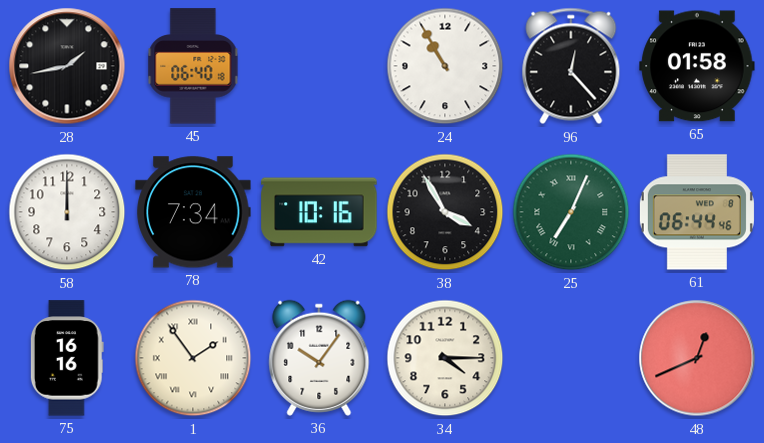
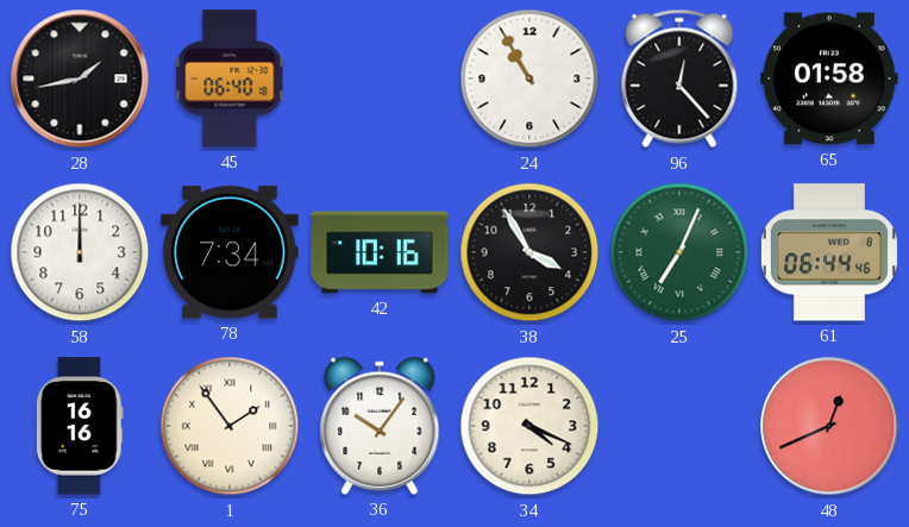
34: 4:15 -> 4:19
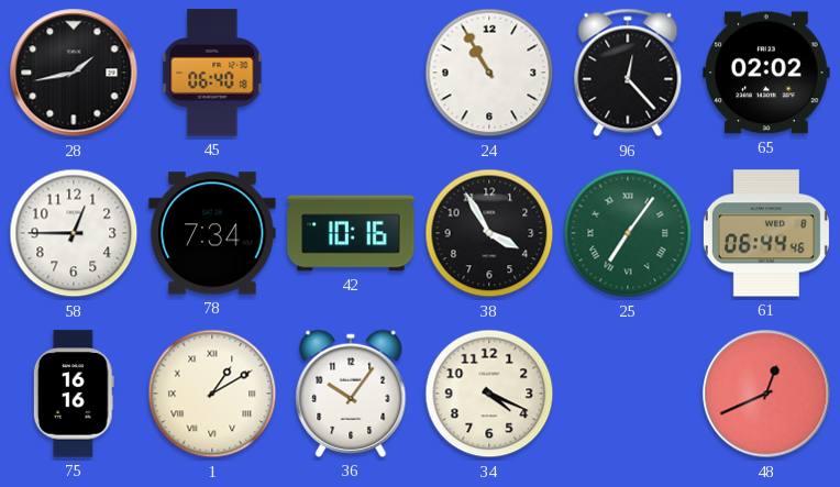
65: 01:58 -> 02:02
58: 12:00 -> 12:45
25: 7:04 -> 7:06
1: 1:54 -> 1:10
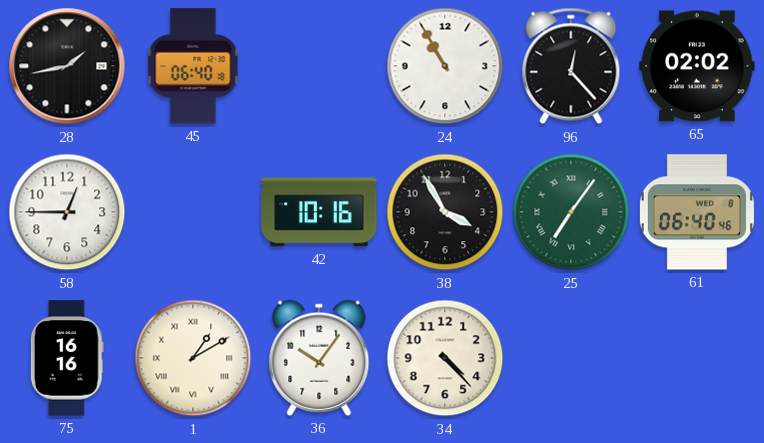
78: 7:34 -> none
61: 06:44 -> 06:40
34: 4:19 -> 4:23
48: 12:41 -> none
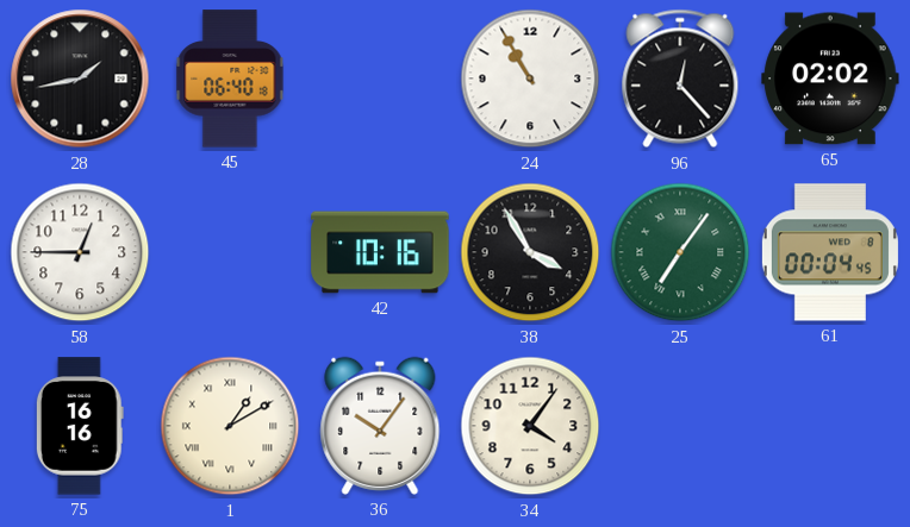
61: 06:40 -> 00:04
34: 4:23 -> 4:06
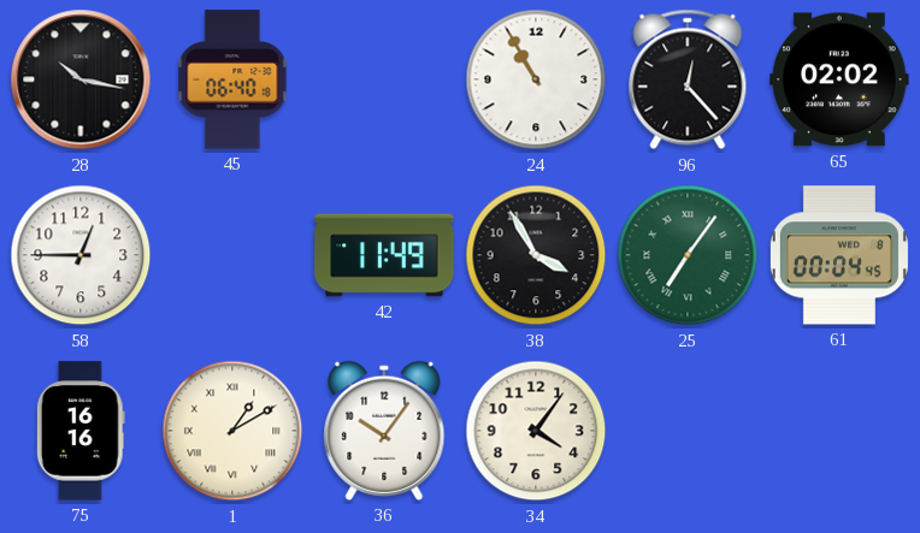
28: 1:43 -> 10:17
42: 10:16 -> 11:49
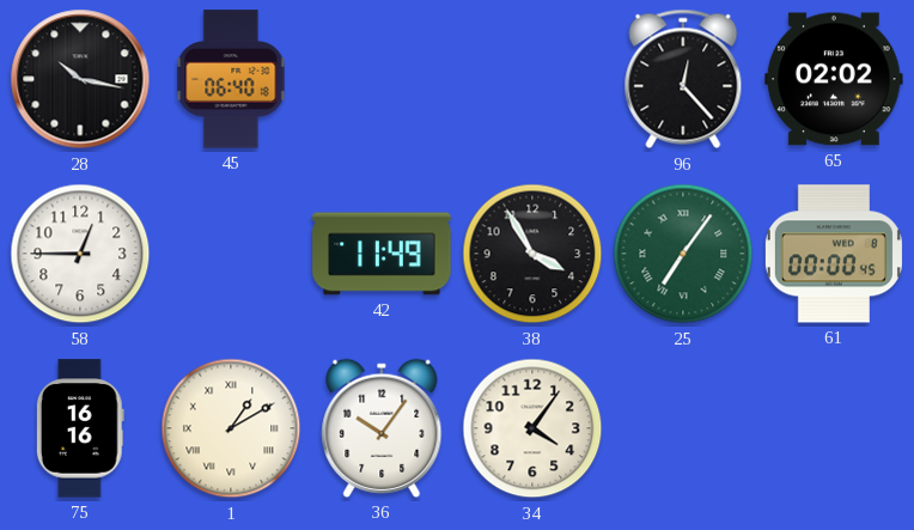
24: 10:55 -> none
61: 00:04 -> 00:00
